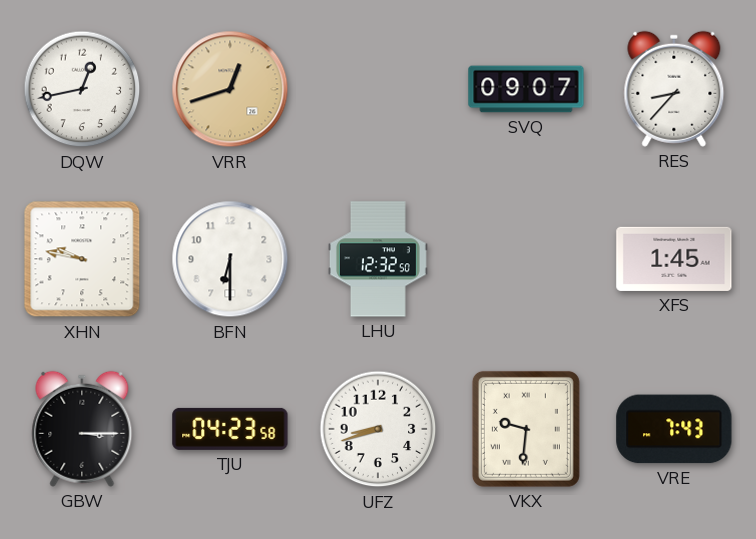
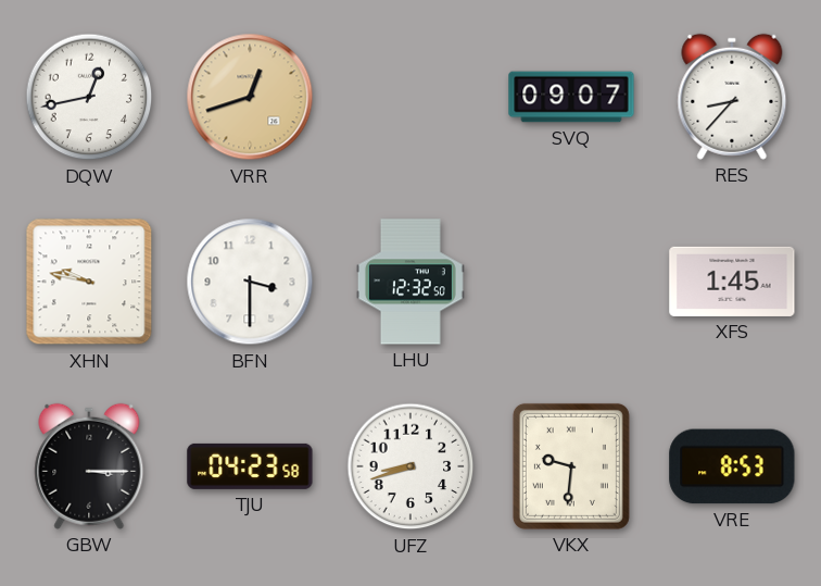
BFN: 6:30 -> 3:30
VRE: 7:43 -> 8:53
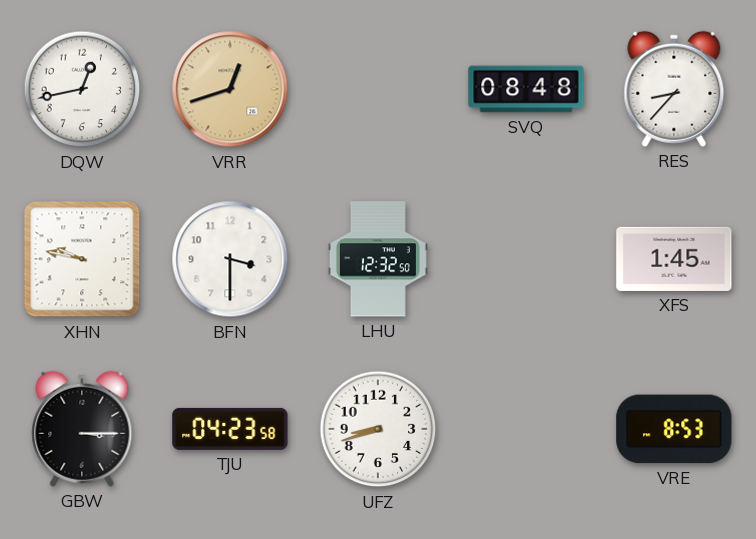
SVQ: 09:07 -> 08:48
VKX: 9:31 -> none
